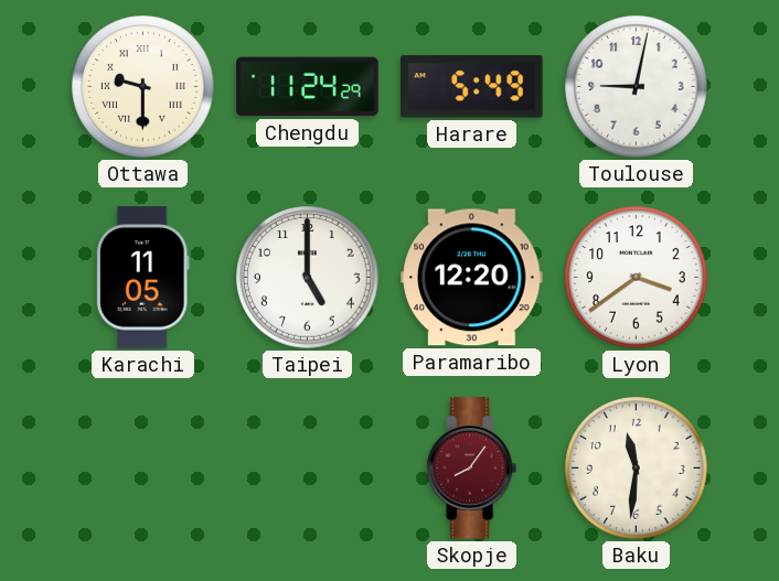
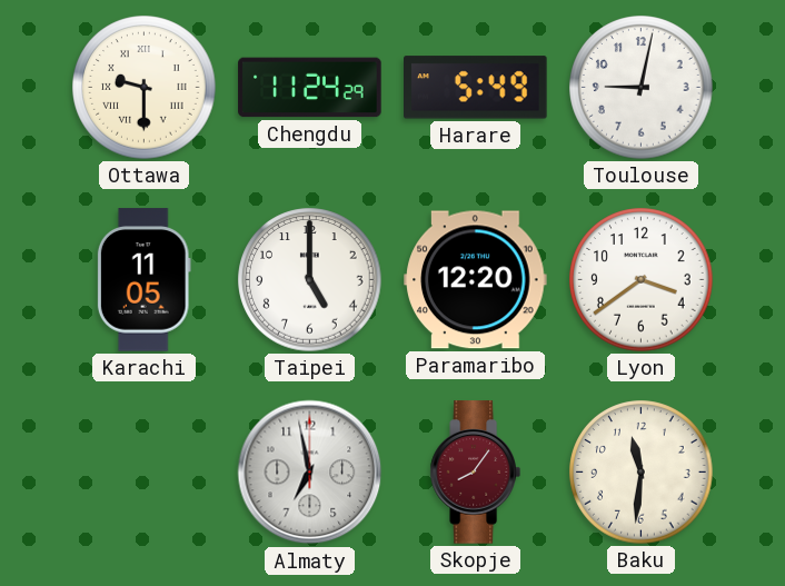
Almaty: none -> 6:58
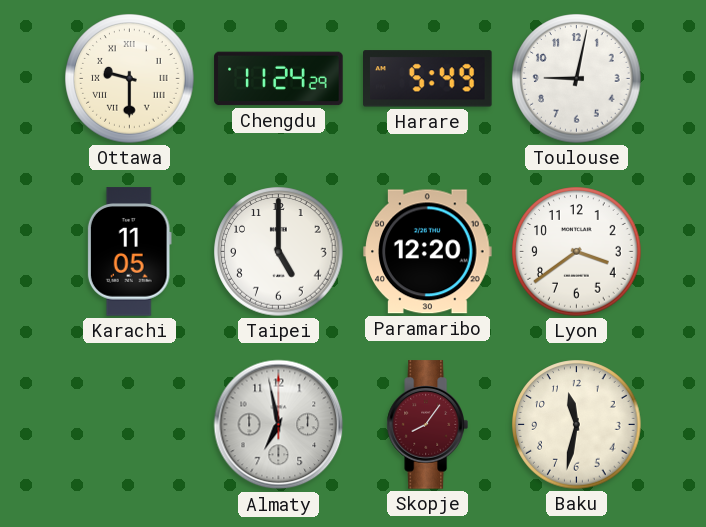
Baku: 11:31 -> 11:32
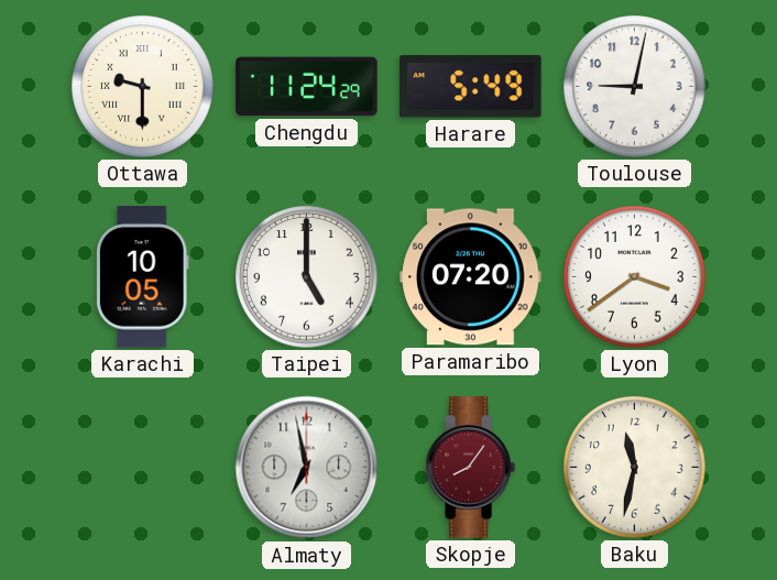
Karachi: 11:05 -> 10:05
Paramaribo: 12:20 -> 07:20
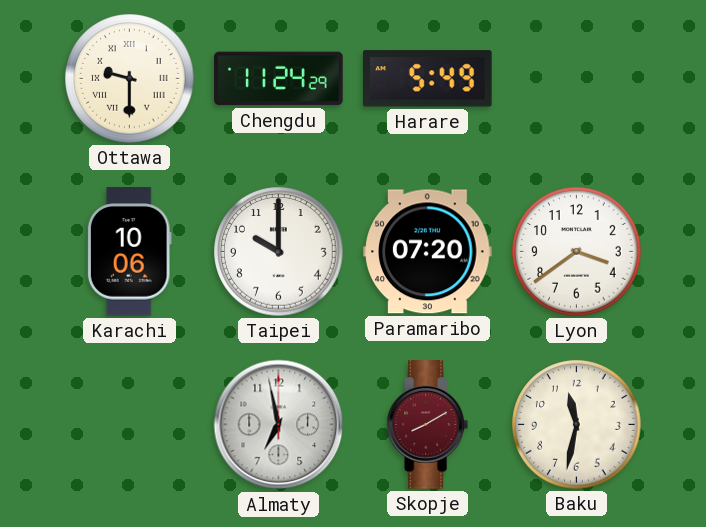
Toulouse: 9:02 -> none
Karachi: 10:05 -> 10:06
Taipei: 5:00 -> 10:00
Skopje: 8:06 -> 8:10
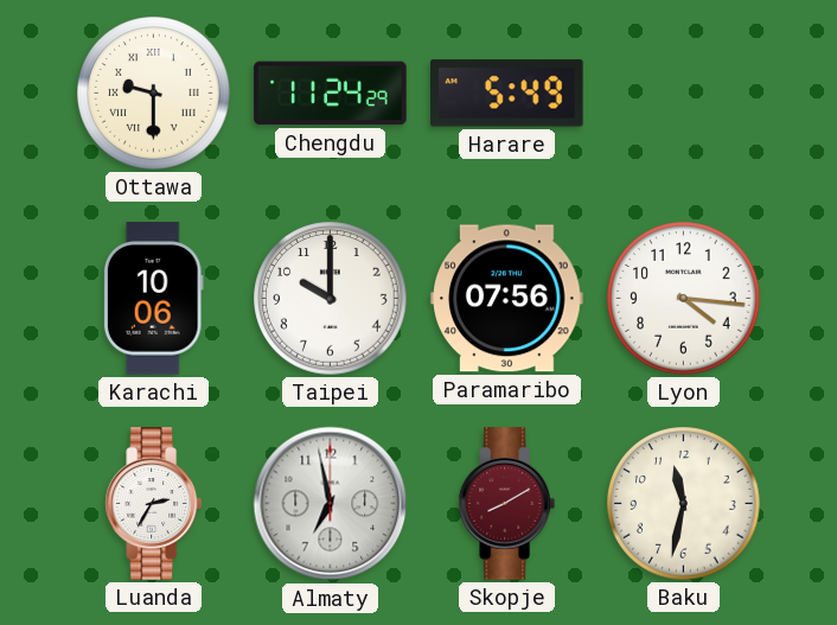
Paramaribo: 07:20 -> 07:56
Lyon: 3:39 -> 4:16
Luanda: none -> 2:35
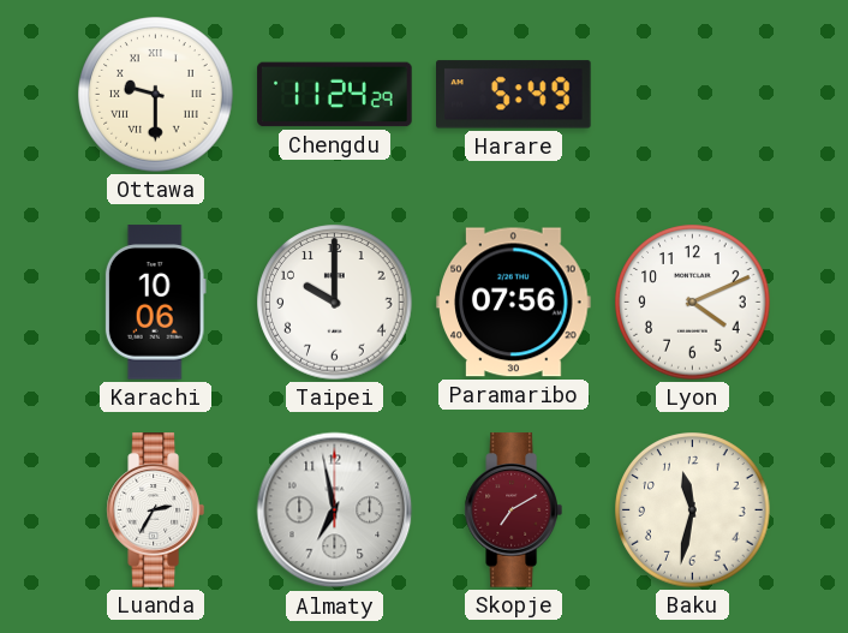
Lyon: 4:16 -> 4:11
Skopje: 8:10 -> 7:10
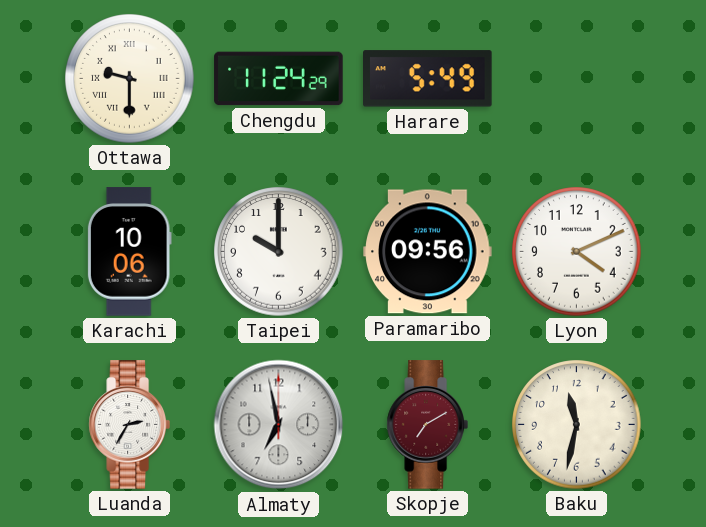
Paramaribo: 07:56 -> 09:56
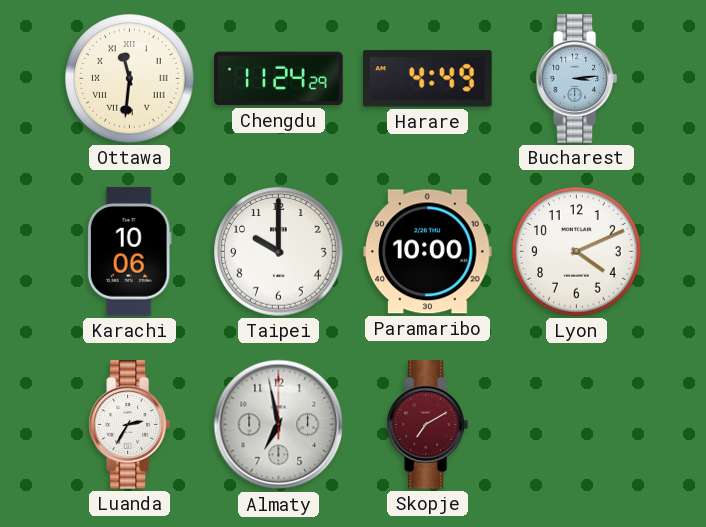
Ottawa: 9:30 -> 11:31
Harare: 5:49 -> 4:49
Bucharest: none -> 3:14
Paramaribo: 09:56 -> 10:00
Baku: 11:32 -> none
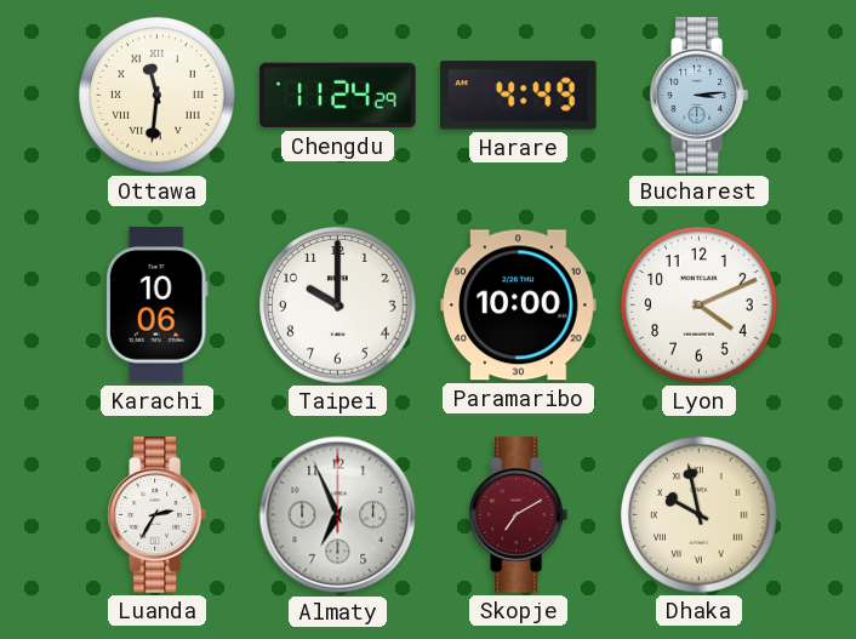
Almaty: 6:58 -> 6:56
Dhaka: none -> 9:58
